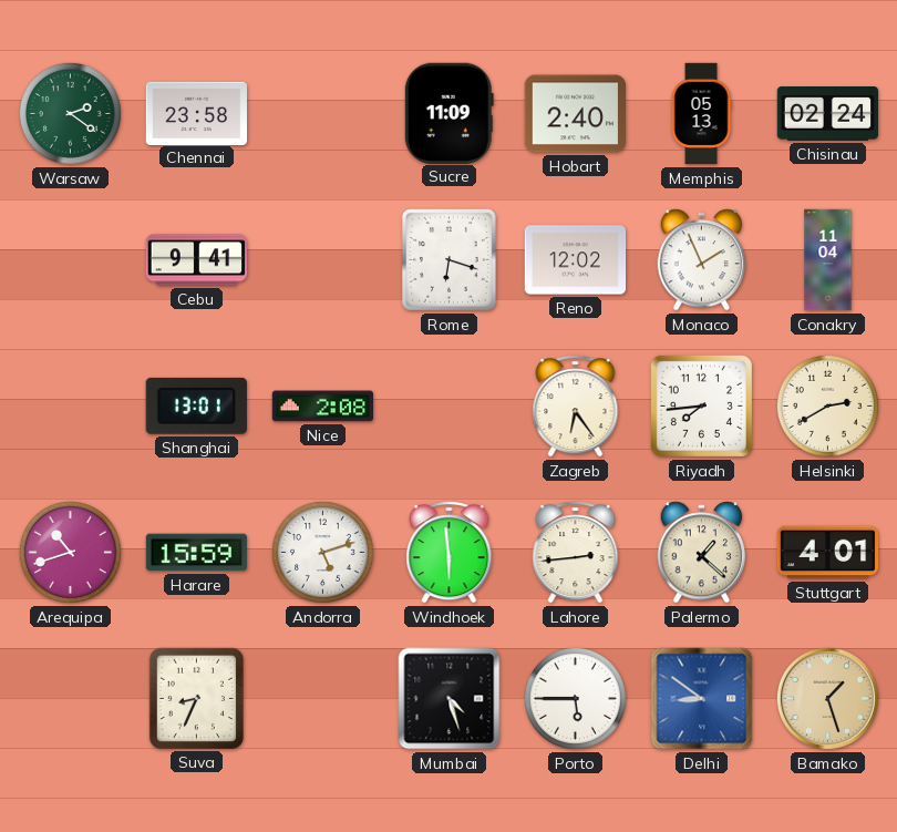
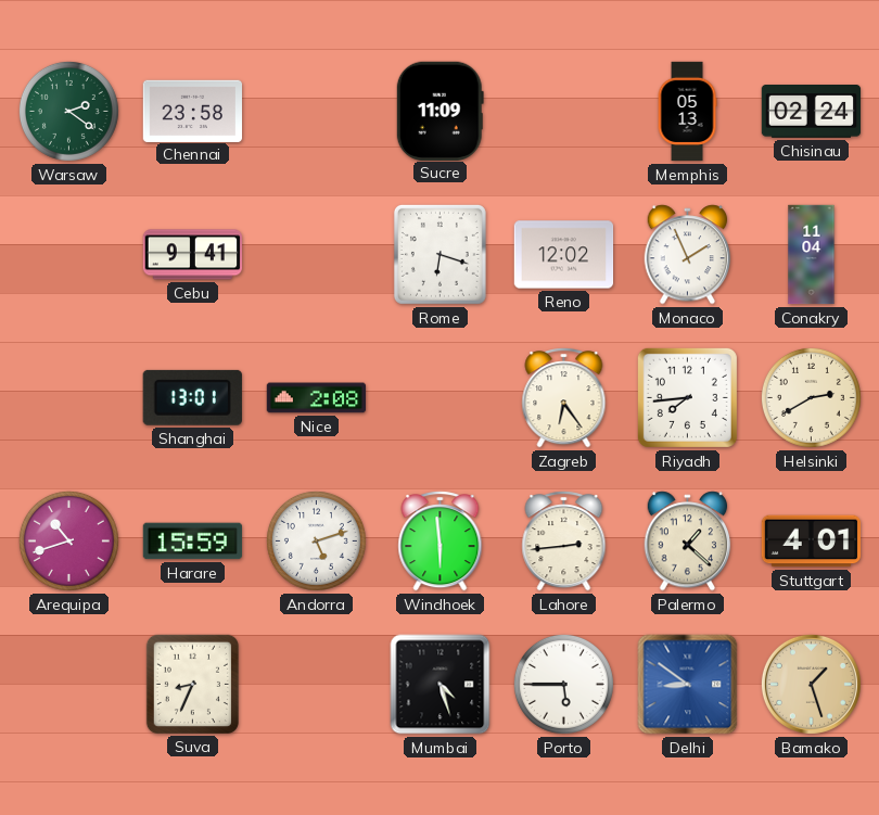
Hobart: 2:40 -> none
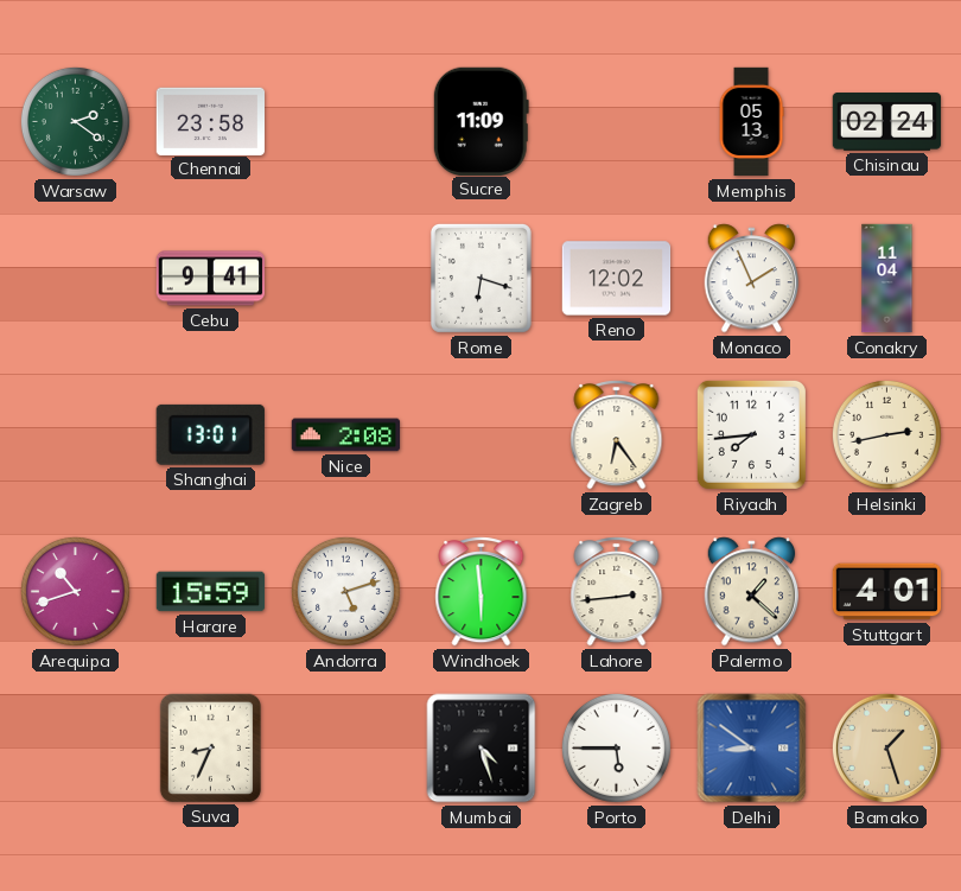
Helsinki: 2:40 -> 2:43
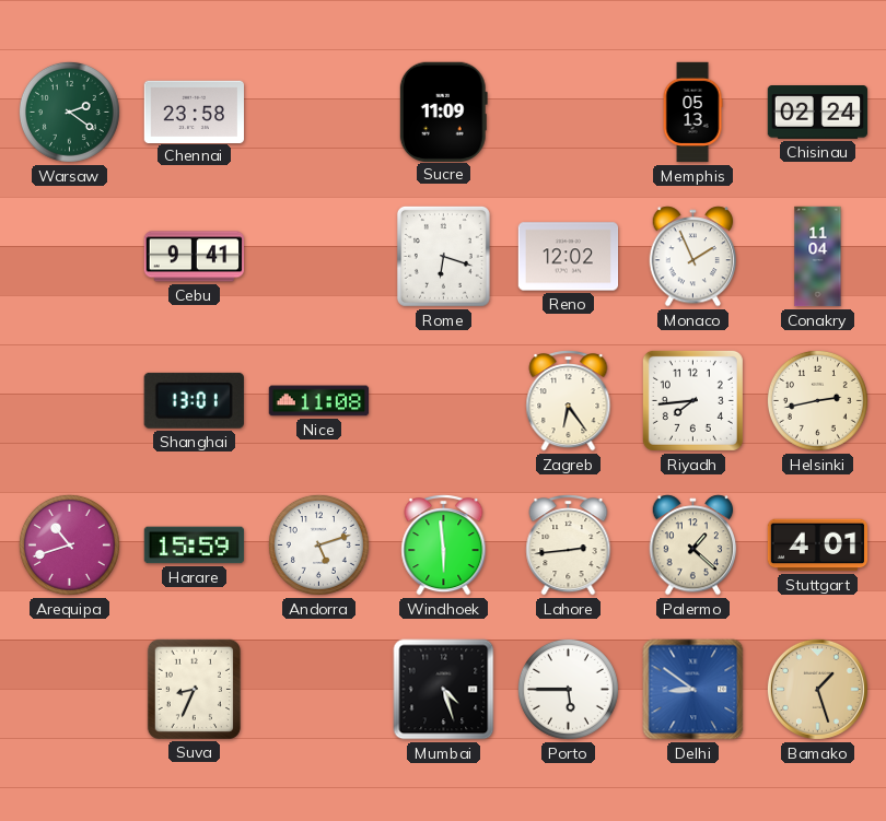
Nice: 2:08 -> 11:08
